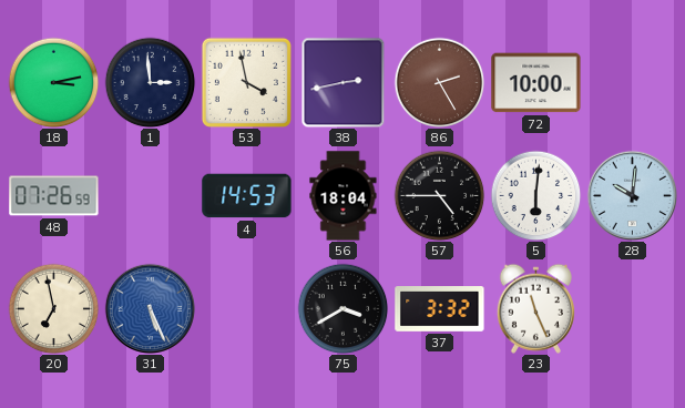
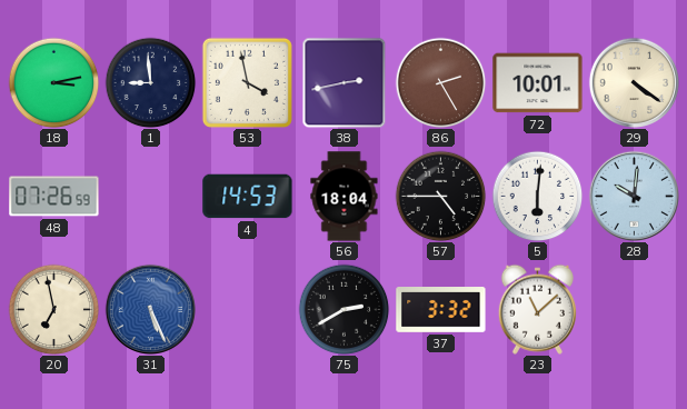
1: 2:59 -> 8:59
72: 10:00 -> 10:01
29: none -> 4:21
75: 3:40 -> 2:40
23: 11:26 -> 11:08
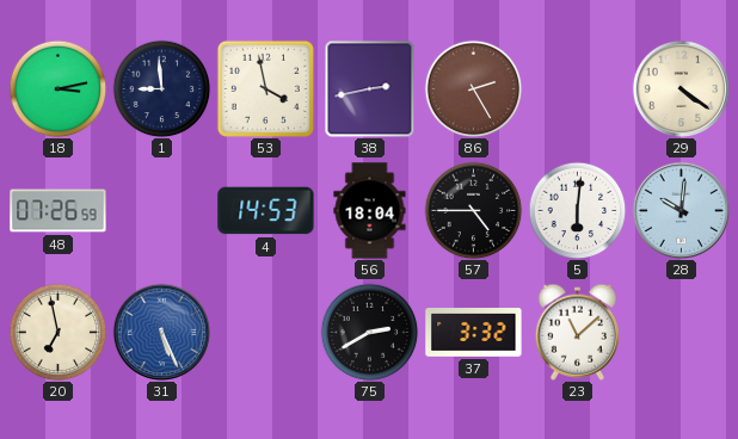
72: 10:01 -> none
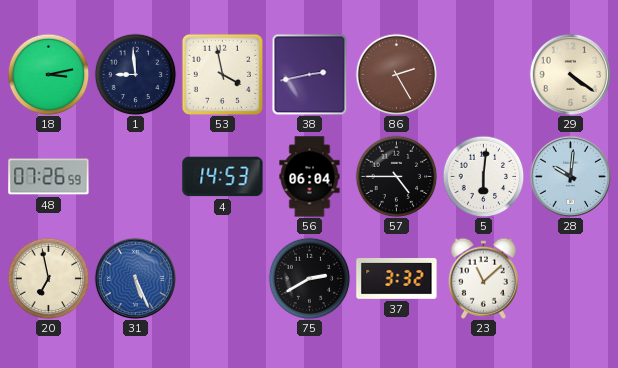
56: 18:04 -> 06:04
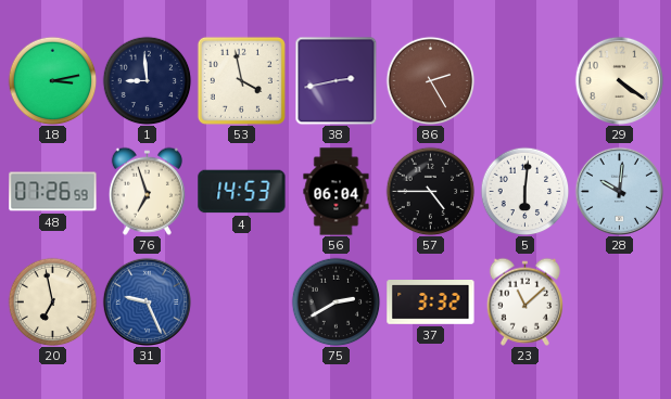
76: none -> 6:57
31: 5:26 -> 9:26
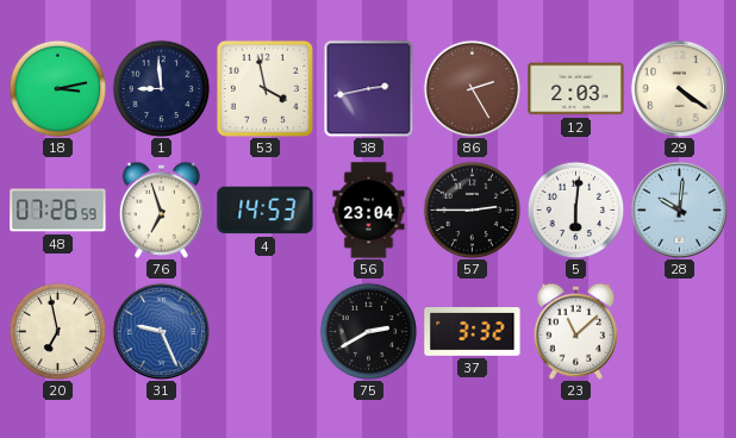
12: none -> 2:03
56: 06:04 -> 23:04
57: 4:45 -> 2:45
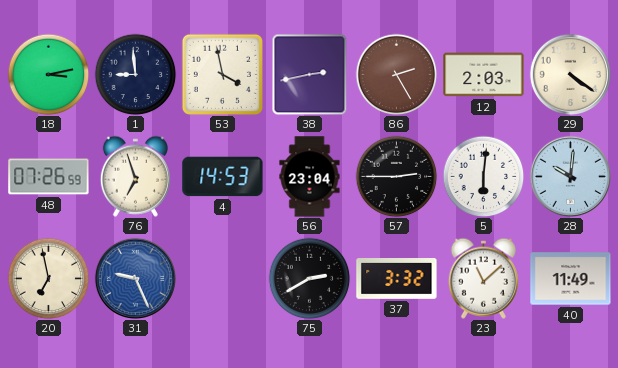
40: none -> 11:49
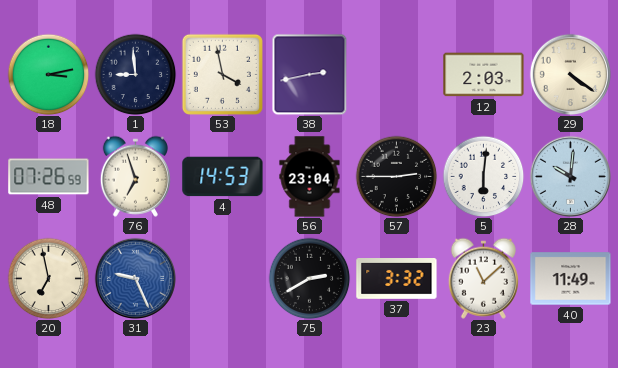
86: 2:25 -> none
